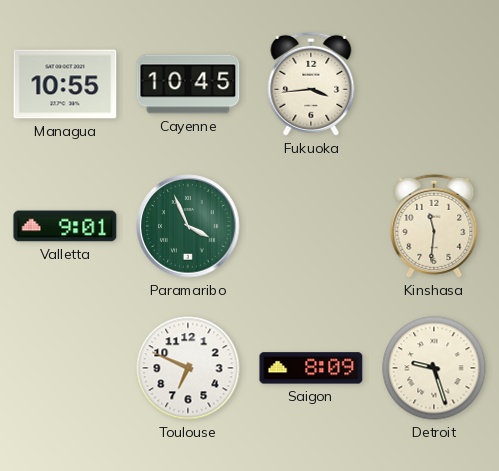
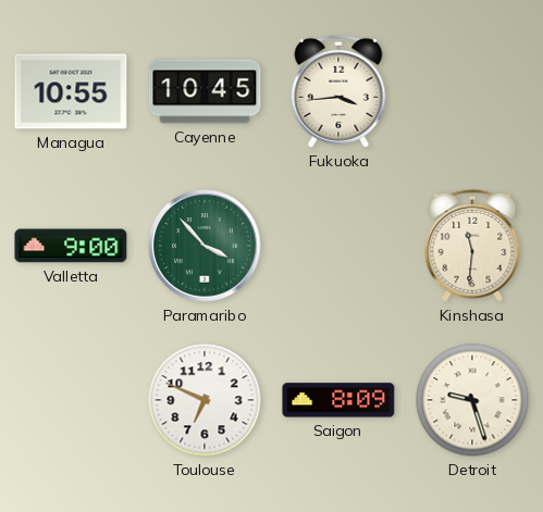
Valletta: 9:01 -> 9:00
Paramaribo: 3:56 -> 3:53
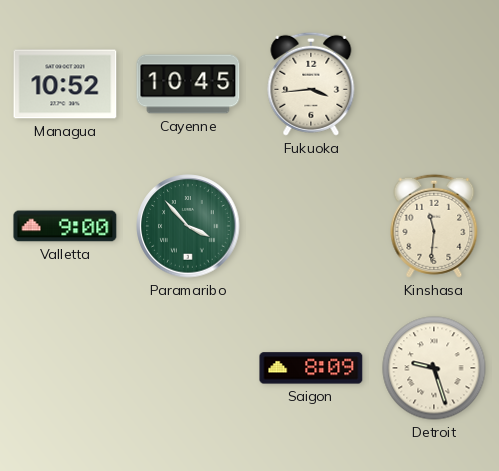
Managua: 10:55 -> 10:52
Toulouse: 6:49 -> none
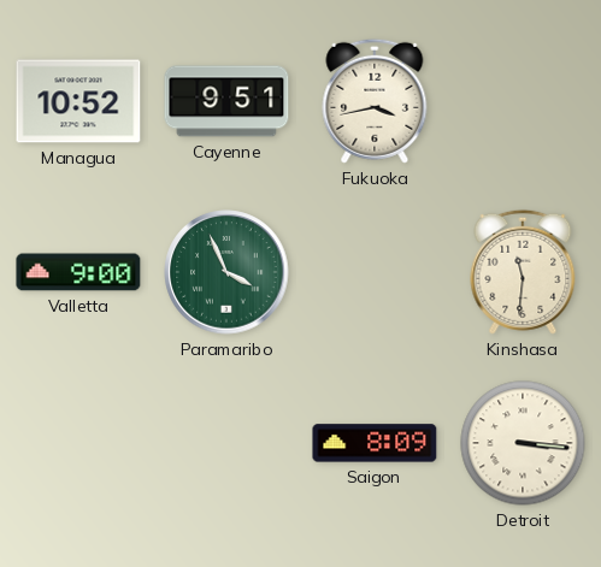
Cayenne: 10:45 -> 9:51
Fukuoka: 3:44 -> 3:43
Paramaribo: 3:53 -> 3:56
Detroit: 9:27 -> 3:16
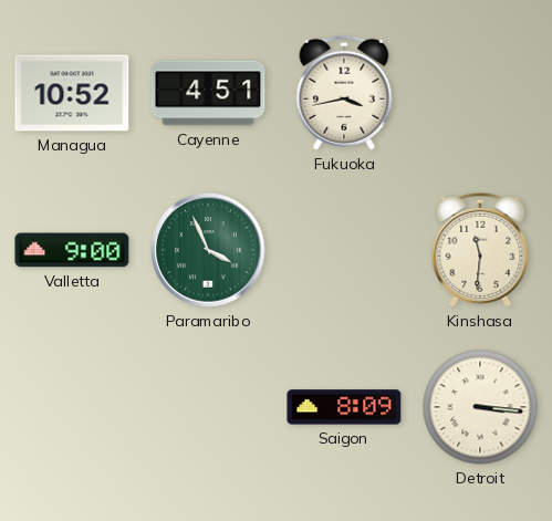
Cayenne: 9:51 -> 4:51
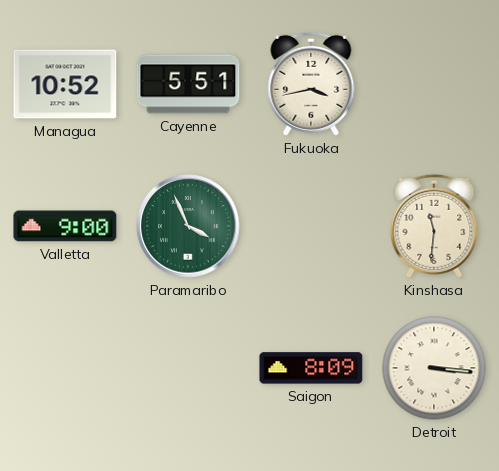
Cayenne: 4:51 -> 5:51
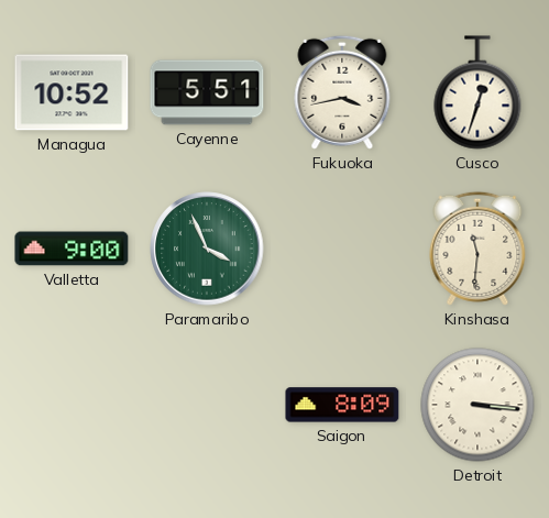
Cusco: none -> 12:33
